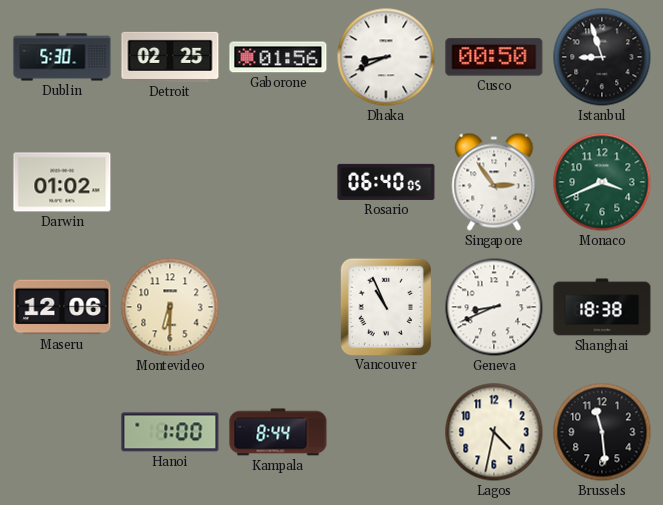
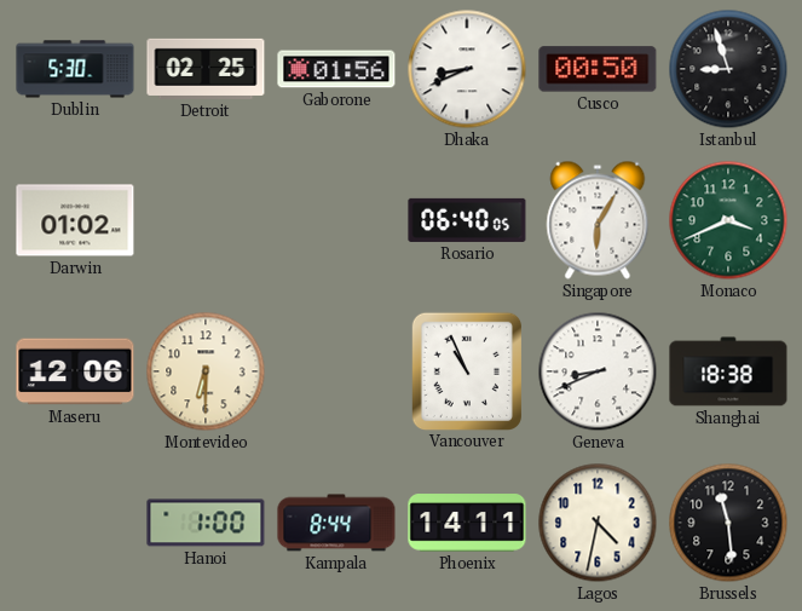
Singapore: 2:54 -> 6:05
Phoenix: none -> 14:11
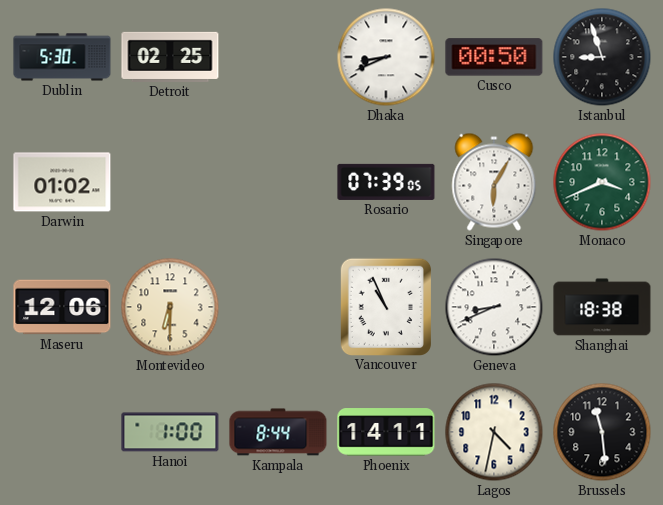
Gaborone: 01:56 -> none
Rosario: 06:40 -> 07:39
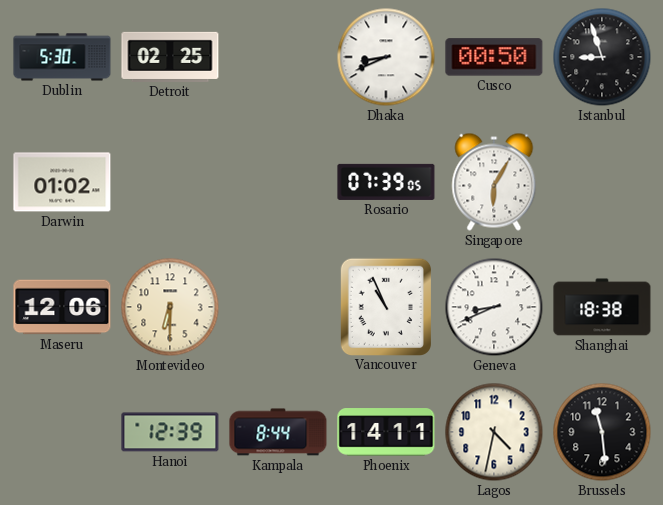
Monaco: 3:41 -> none
Hanoi: 1:00 -> 12:39
